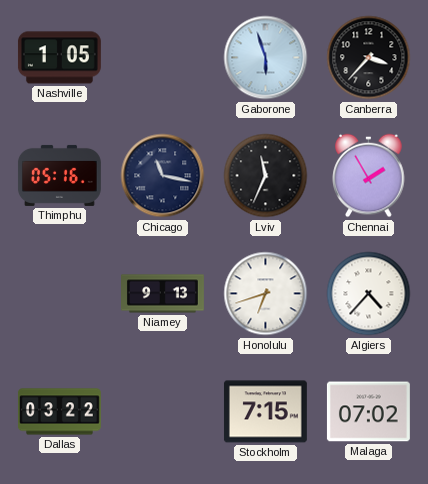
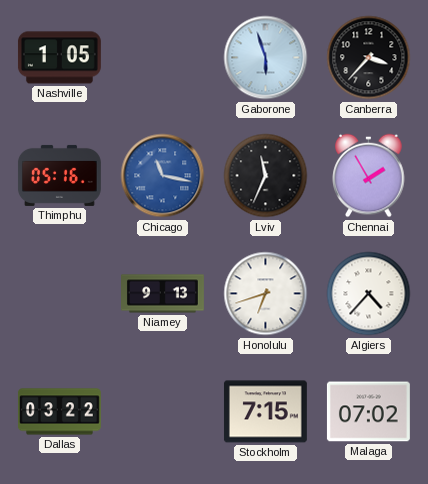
Chicago dial: navy -> blue
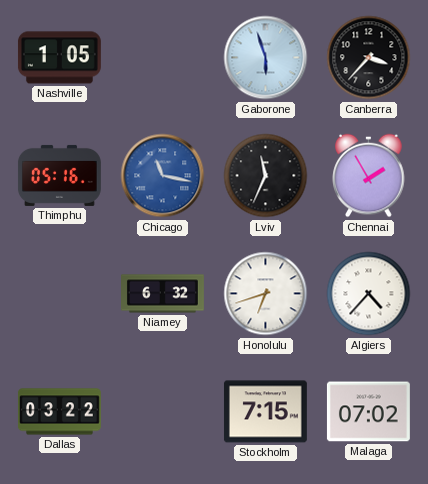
Niamey: 9:13 -> 6:32
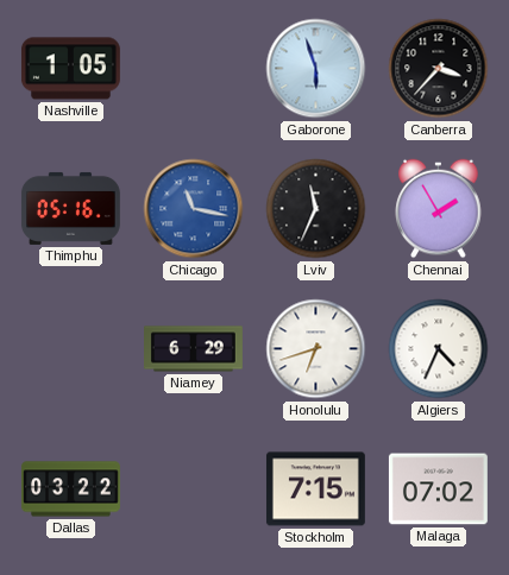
Niamey: 6:32 -> 6:29
Algiers: 4:37 -> 4:34
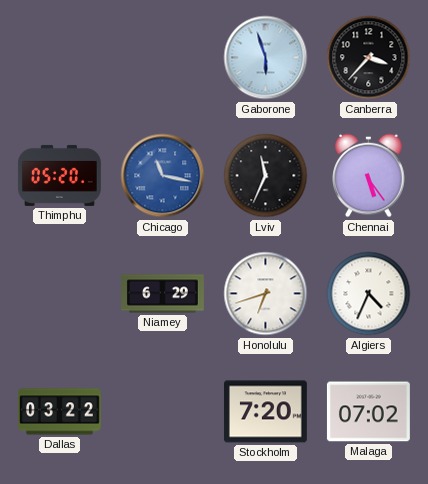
Nashville: 1:05 -> none
Thimphu: 05:16 -> 05:20
Chennai: 1:55 -> 5:24
Stockholm: 7:15 -> 7:20
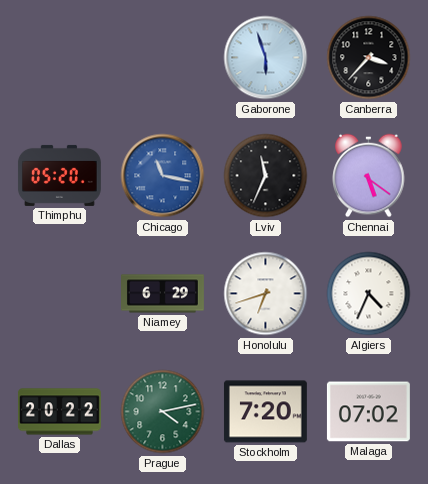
Chennai: 5:24 -> 5:21
Dallas: 03:22 -> 20:22
Prague: none -> 4:13
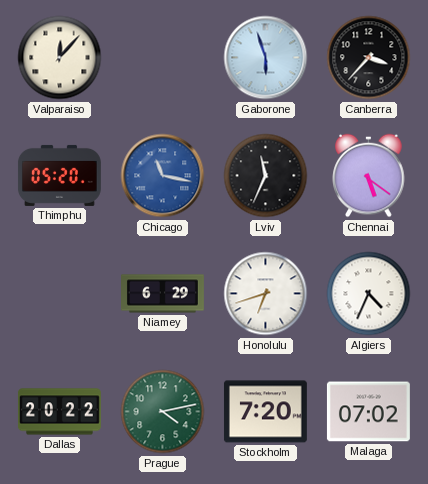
Valparaiso: none -> 12:07
